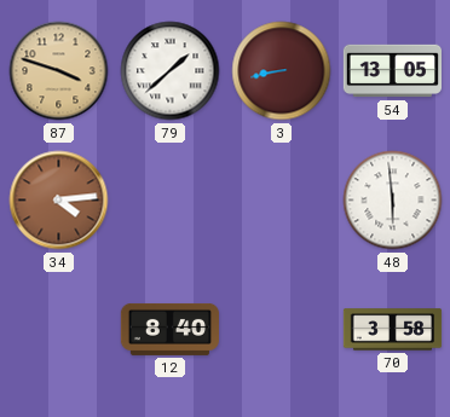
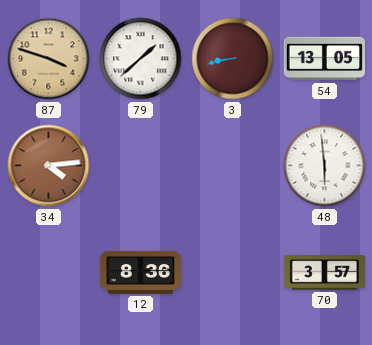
12: 8:40 -> 8:36
70: 3:58 -> 3:57
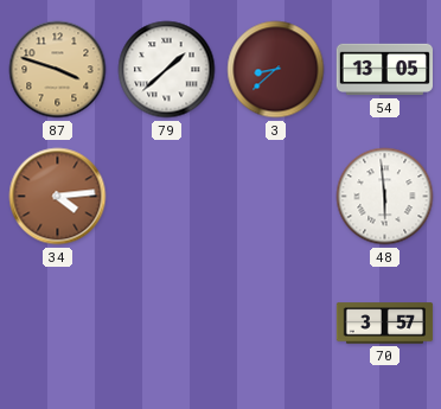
3: 8:43 -> 8:38
12: 8:36 -> none
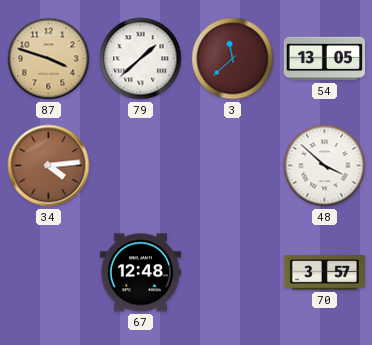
3: 8:38 -> 11:38
48: 5:59 -> 3:52
67: none -> 12:48
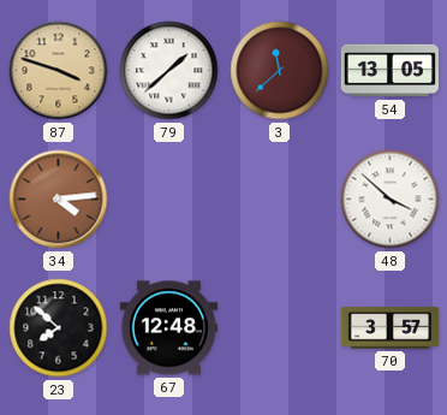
23: none -> 7:52
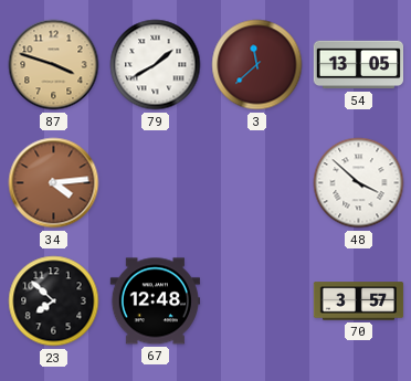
79: 1:38 -> 1:40
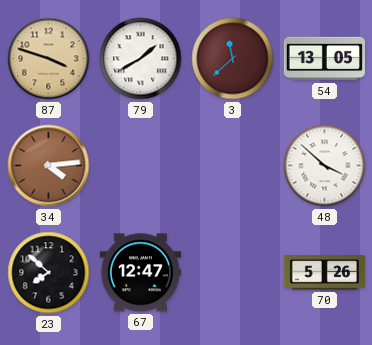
67: 12:48 -> 12:47
70: 3:57 -> 5:26
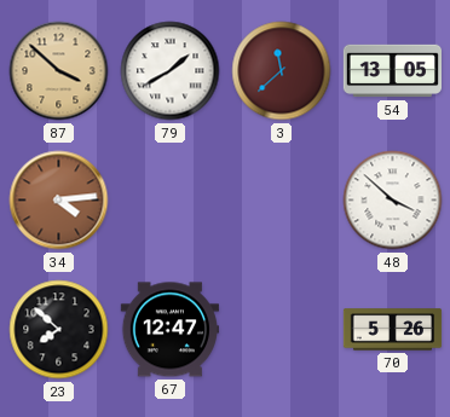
87: 3:48 -> 3:52
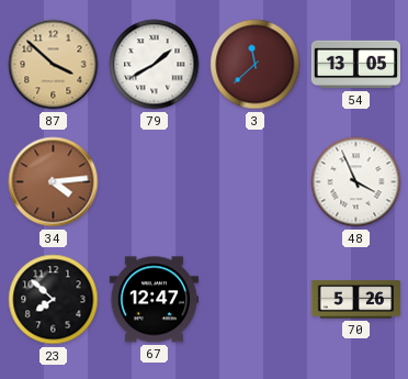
48: 3:52 -> 3:56
